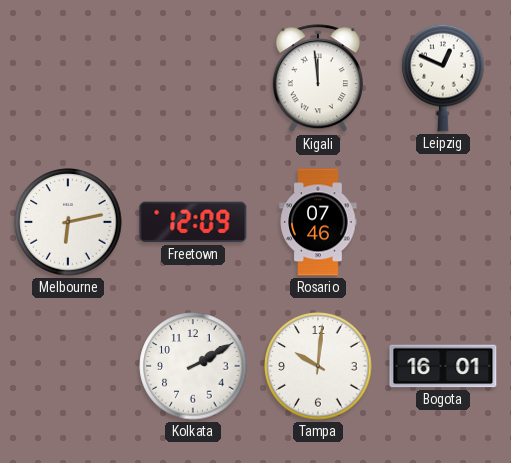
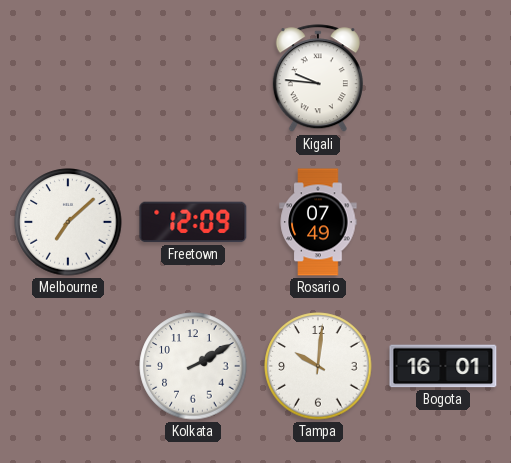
Kigali: 11:59 -> 9:46
Leipzig: 12:49 -> none
Melbourne: 6:13 -> 7:08
Rosario: 07:46 -> 07:49
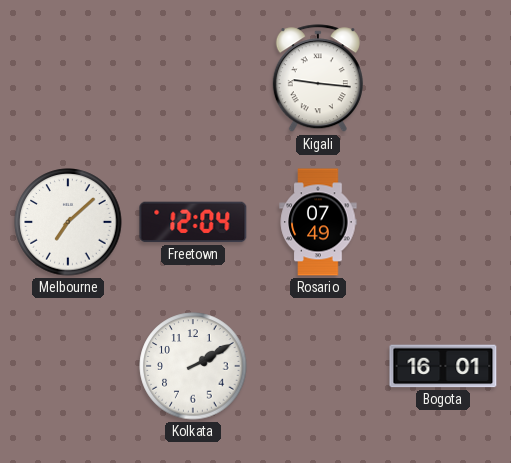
Kigali: 9:46 -> 9:16
Freetown: 12:09 -> 12:04
Tampa: 10:01 -> none
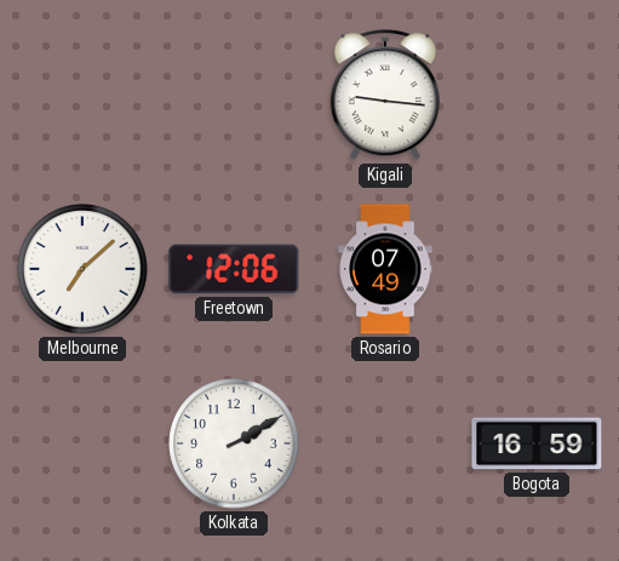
Freetown: 12:04 -> 12:06
Bogota: 16:01 -> 16:59
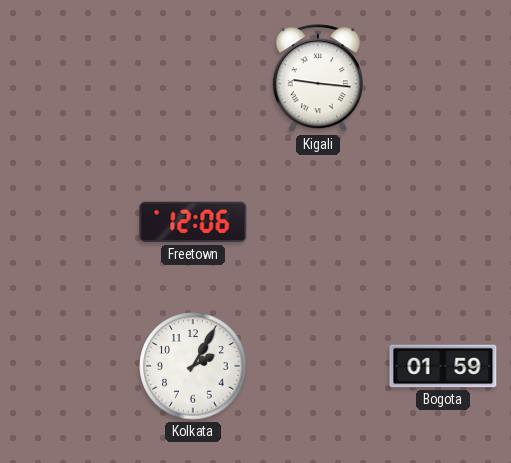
Melbourne: 7:08 -> none
Rosario: 07:49 -> none
Kolkata: 2:10 -> 2:05
Bogota: 16:59 -> 01:59
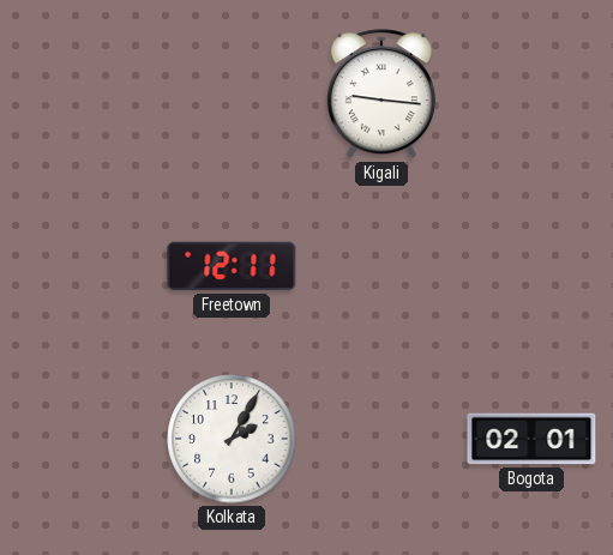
Freetown: 12:06 -> 12:11
Bogota: 01:59 -> 02:01
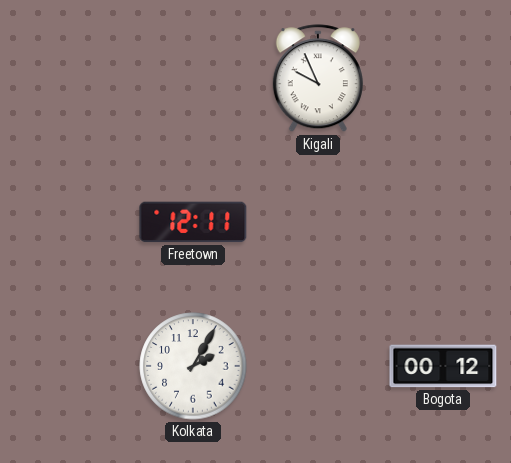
Kigali: 9:16 -> 9:56
Bogota: 02:01 -> 00:12
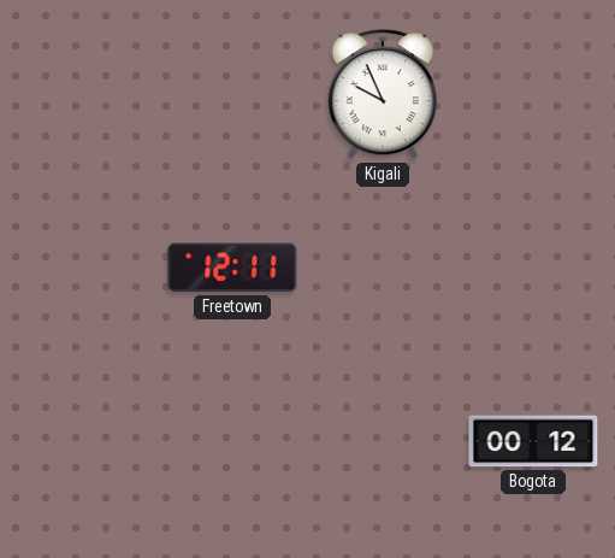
Kolkata: 2:05 -> none
